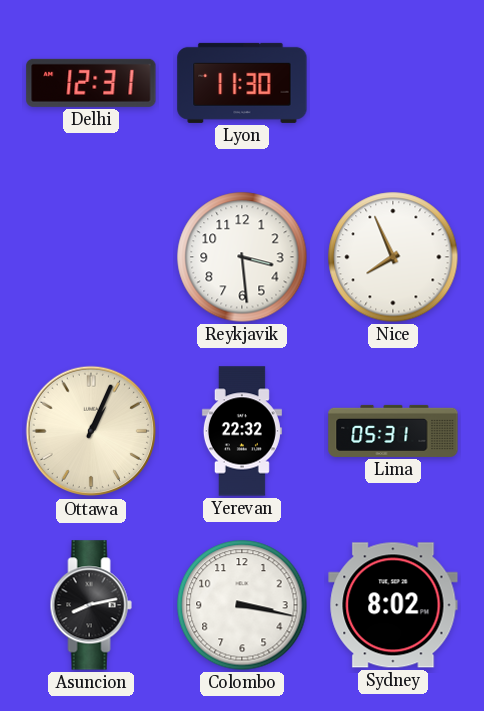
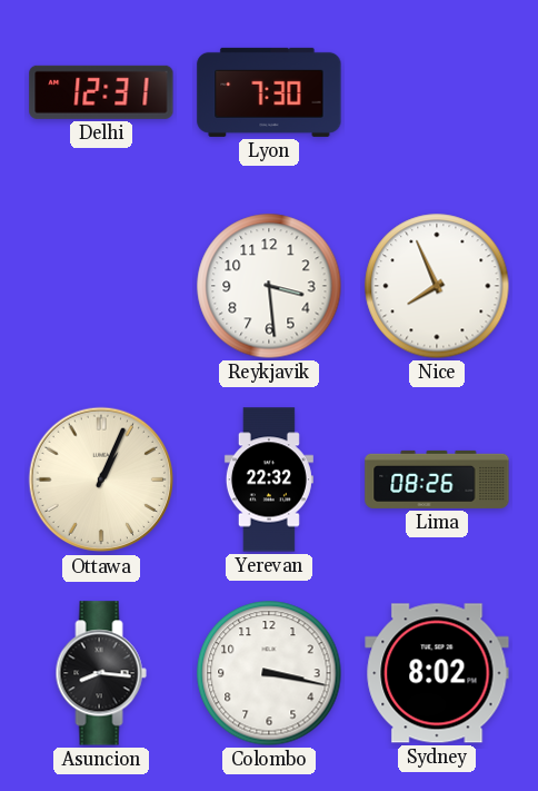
Lyon: 11:30 -> 7:30
Lima: 05:31 -> 08:26
Asuncion: 8:13 -> 8:16
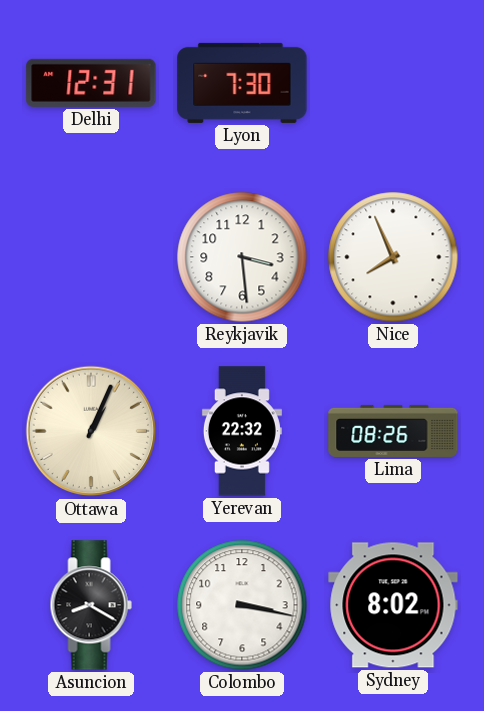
Asuncion: 8:16 -> 8:20
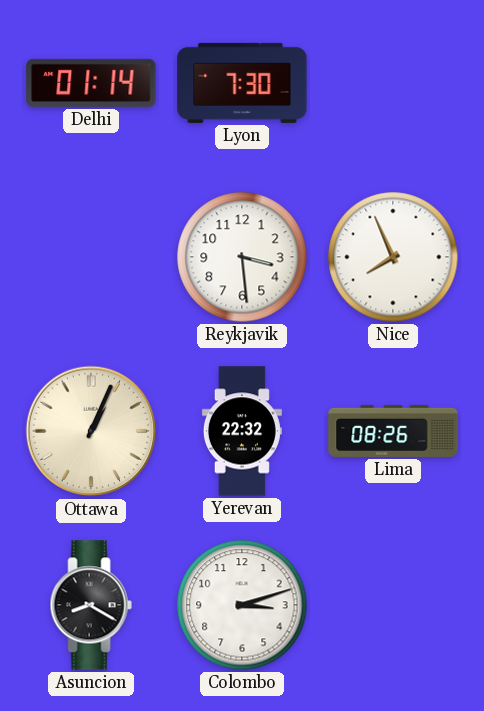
Delhi: 12:31 -> 01:14
Colombo: 3:17 -> 3:12
Sydney: 8:02 -> none
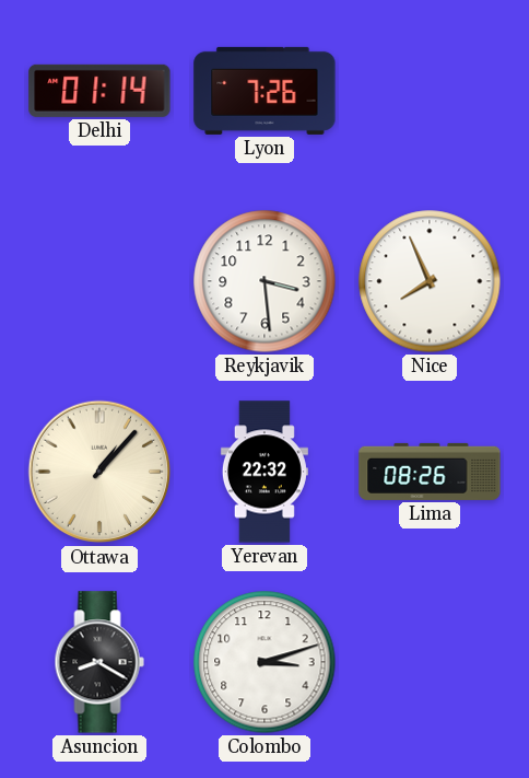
Lyon: 7:30 -> 7:26
Ottawa: 1:04 -> 1:07
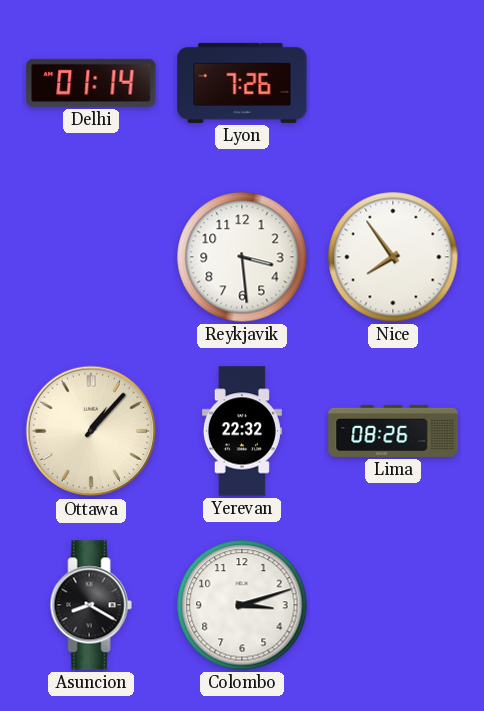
Nice: 7:56 -> 7:54
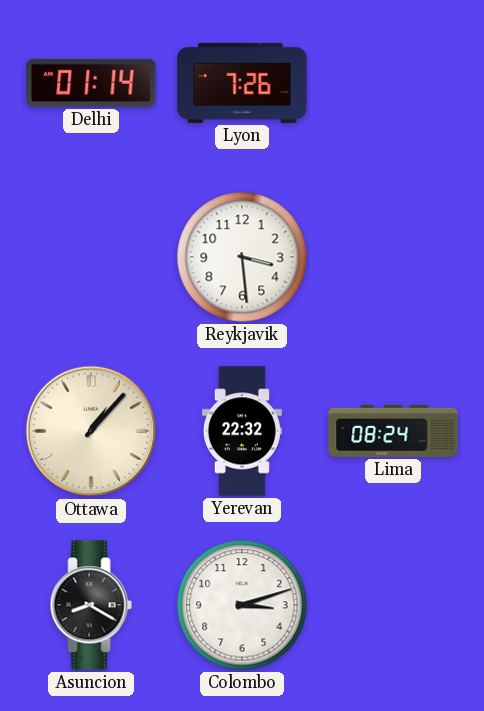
Nice: 7:54 -> none
Lima: 08:26 -> 08:24
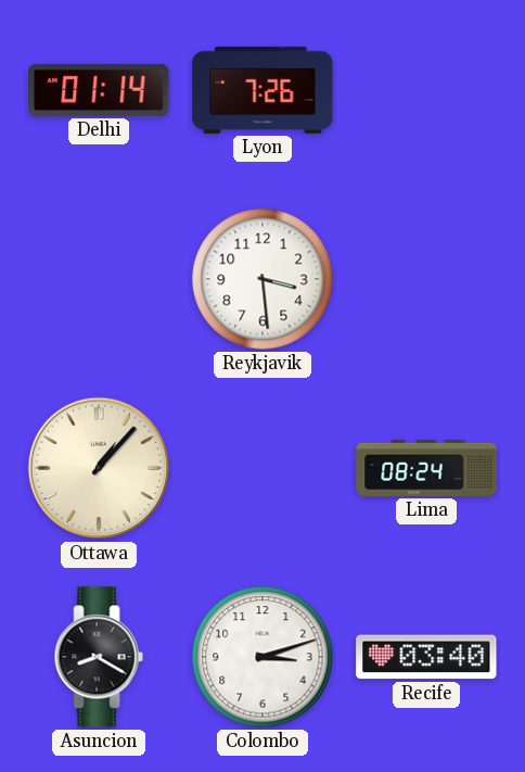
Yerevan: 22:32 -> none
Recife: none -> 03:40
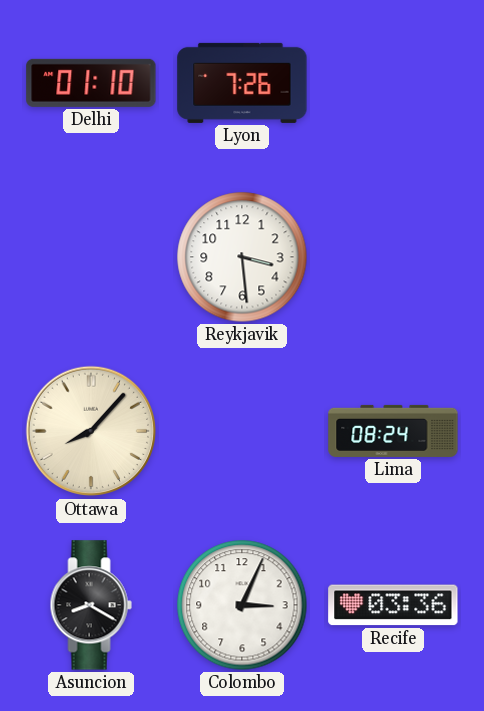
Delhi: 01:14 -> 01:10
Ottawa: 1:07 -> 8:07
Colombo: 3:12 -> 3:04
Recife: 03:40 -> 03:36
